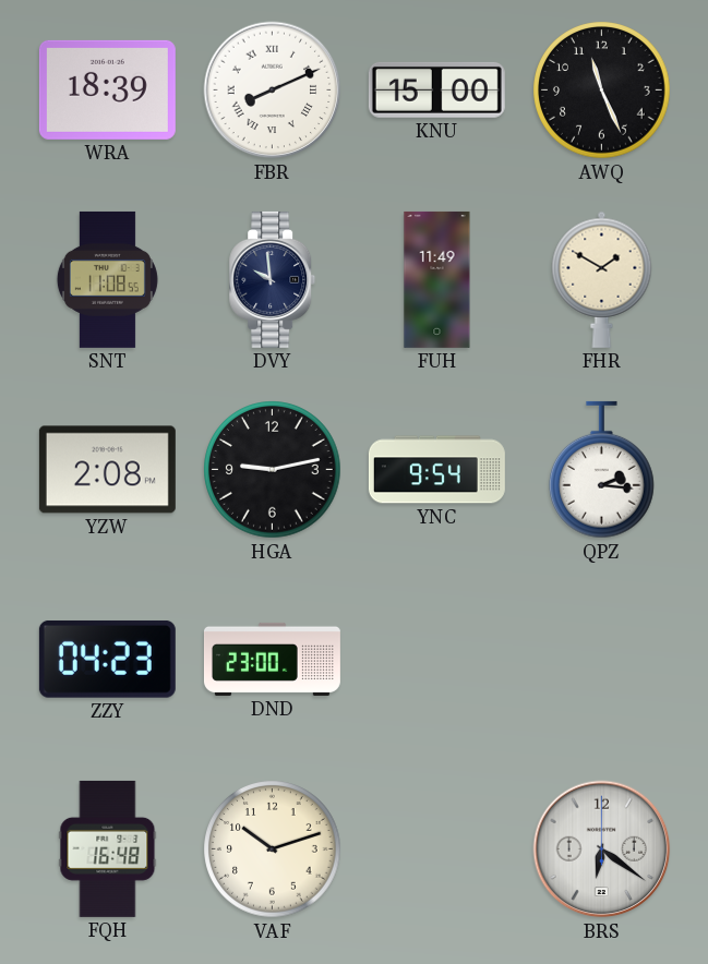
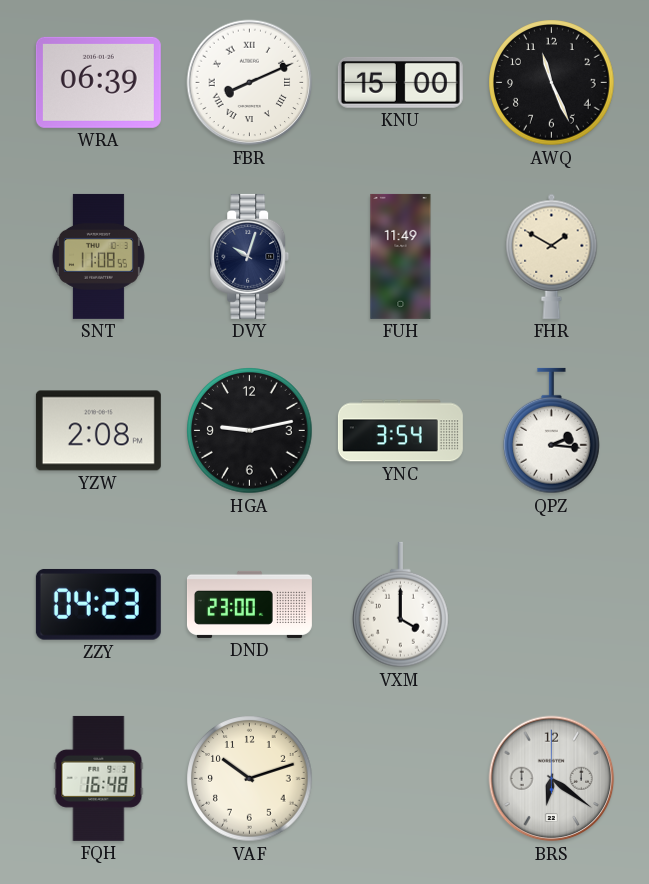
WRA: 18:39 -> 06:39
DVY: 9:59 -> 10:03
YNC: 9:54 -> 3:54
VXM: none -> 4:00
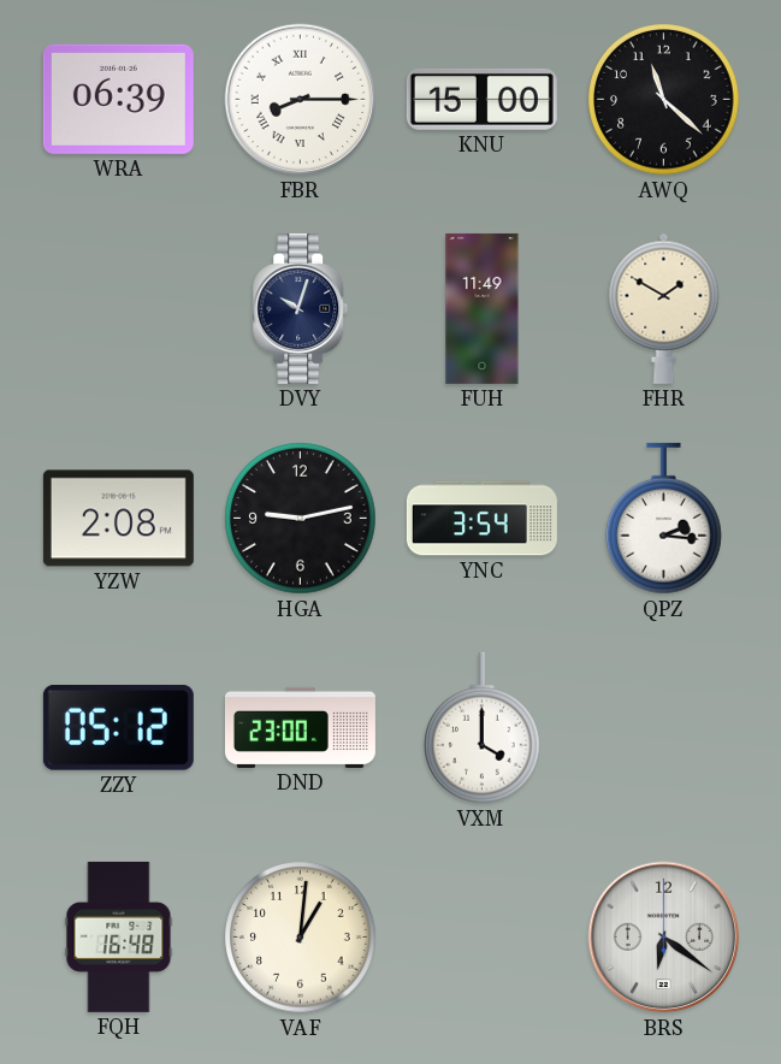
FBR: 8:11 -> 8:15
AWQ: 11:26 -> 11:22
SNT: 11:08 -> none
ZZY: 04:23 -> 05:12
VAF: 10:12 -> 1:01
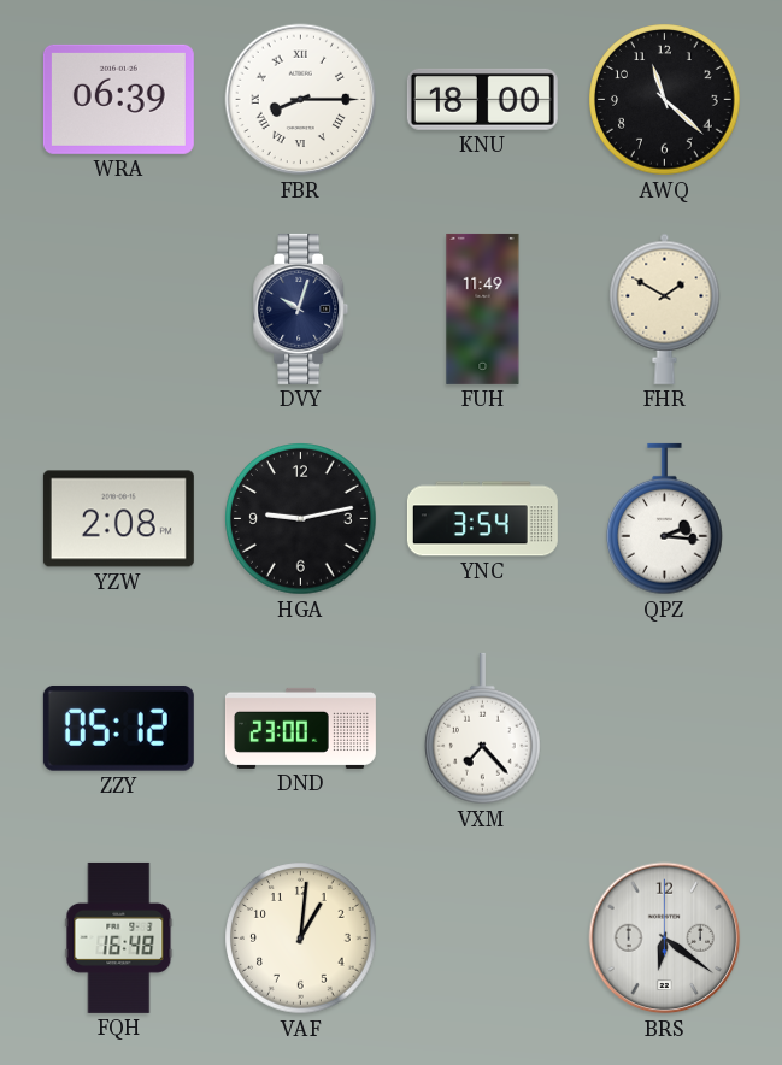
KNU: 15:00 -> 18:00
VXM: 4:00 -> 7:23
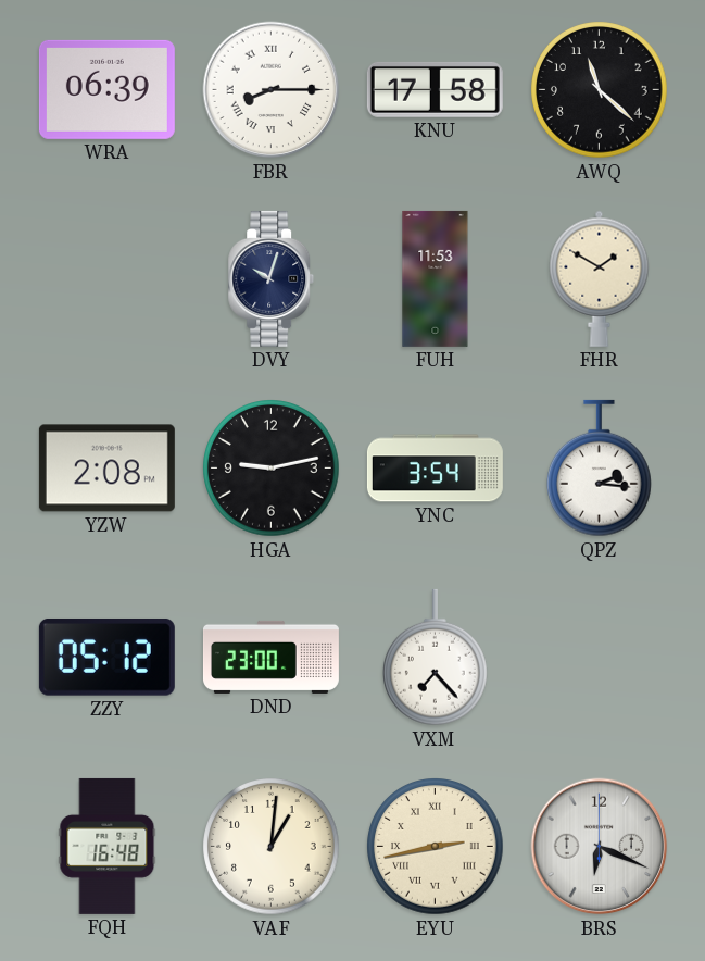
KNU: 18:00 -> 17:58
FUH: 11:49 -> 11:53
EYU: none -> 2:43
BRS: 6:21 -> 6:19
